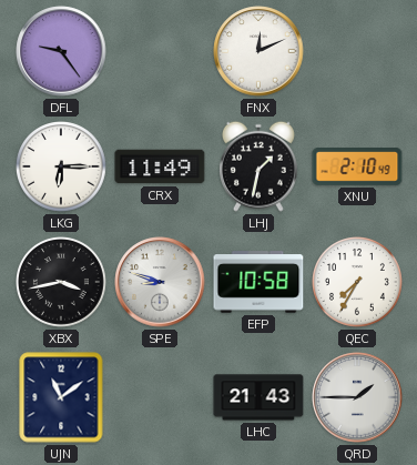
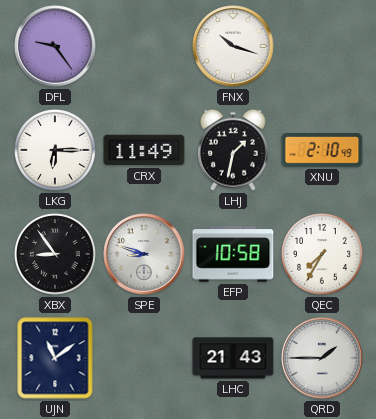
FNX: 12:11 -> 10:18
XBX: 3:43 -> 8:54
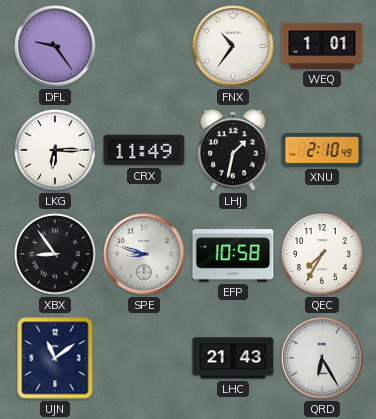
FNX: 10:18 -> 10:36
WEQ: none -> 1:01
QRD: 1:45 -> 6:25
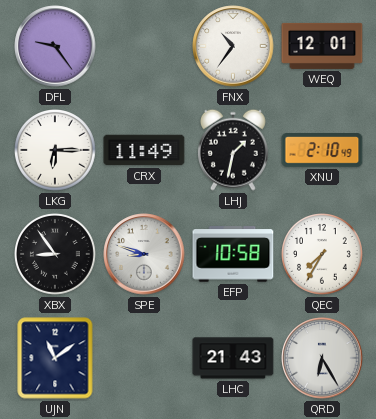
WEQ: 1:01 -> 12:01
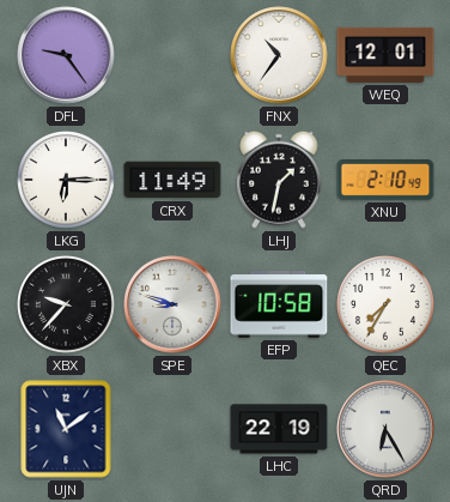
XBX: 8:54 -> 9:37
LHC: 21:43 -> 22:19
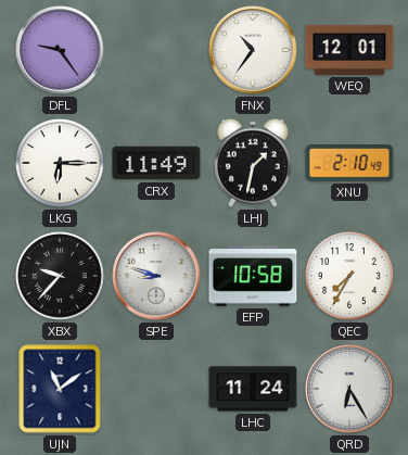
LHC: 22:19 -> 11:24
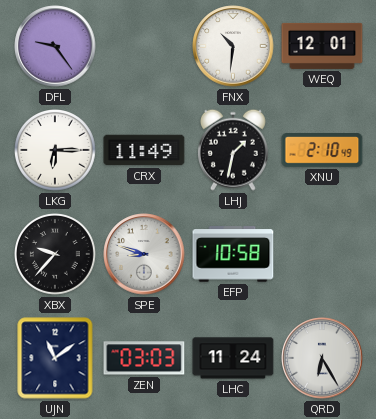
FNX: 10:36 -> 10:31
QEC: 7:35 -> none
ZEN: none -> 03:03
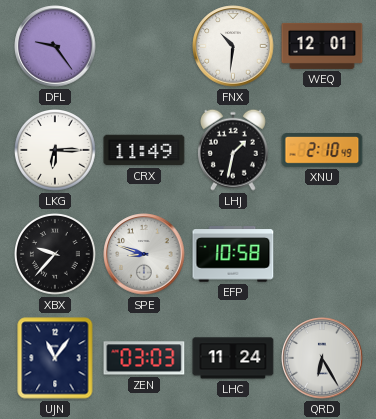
UJN: 11:09 -> 11:06
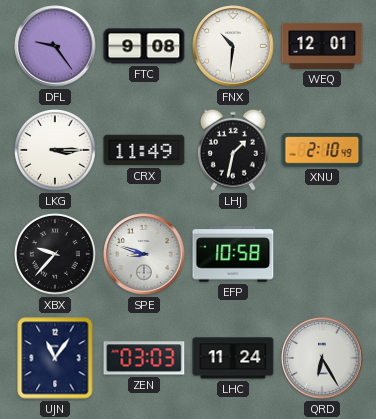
FTC: none -> 9:08
LKG: 6:15 -> 3:15
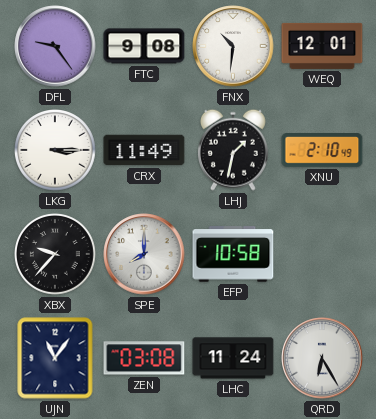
SPE: 8:48 -> 8:00
ZEN: 03:03 -> 03:08
